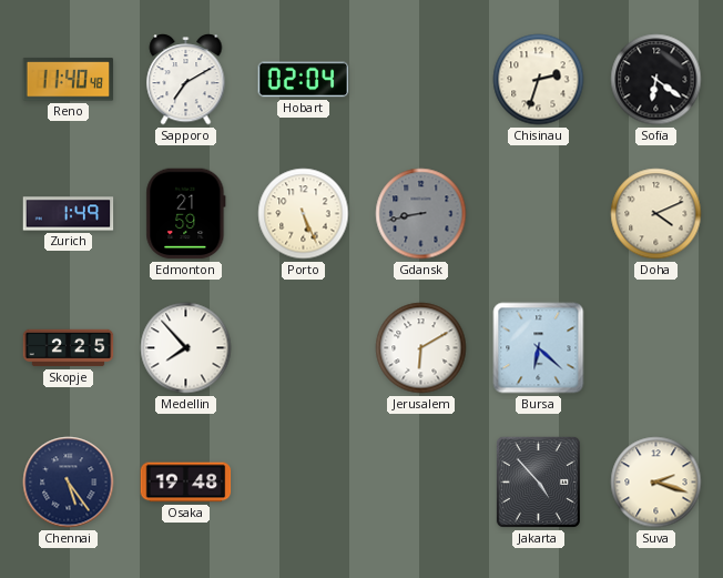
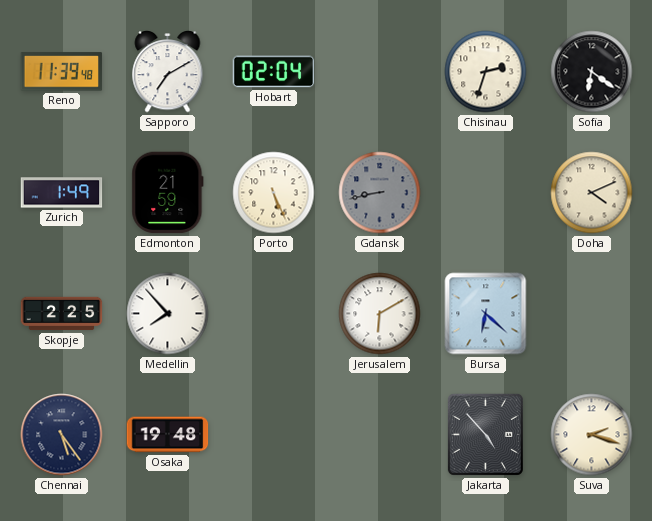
Reno: 11:40 -> 11:39
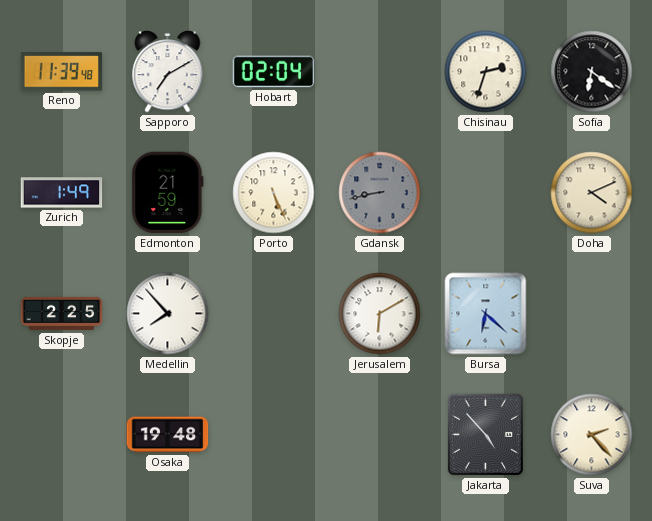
Chennai: 5:24 -> none
Suva: 2:18 -> 2:23
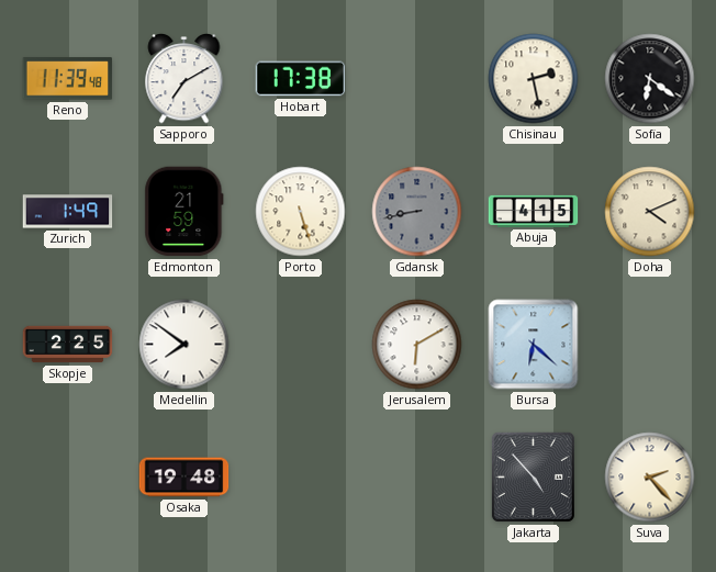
Hobart: 02:04 -> 17:38
Chisinau: 2:33 -> 2:28
Porto: 5:26 -> 5:27
Abuja: none -> 4:15
Medellin: 7:53 -> 7:51
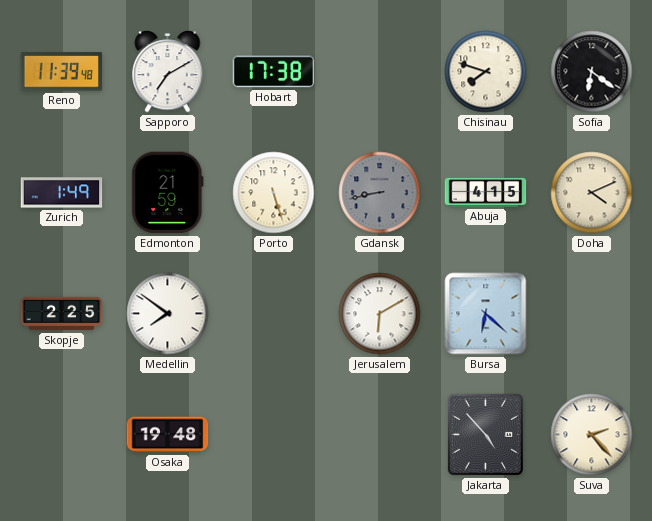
Chisinau: 2:28 -> 7:48
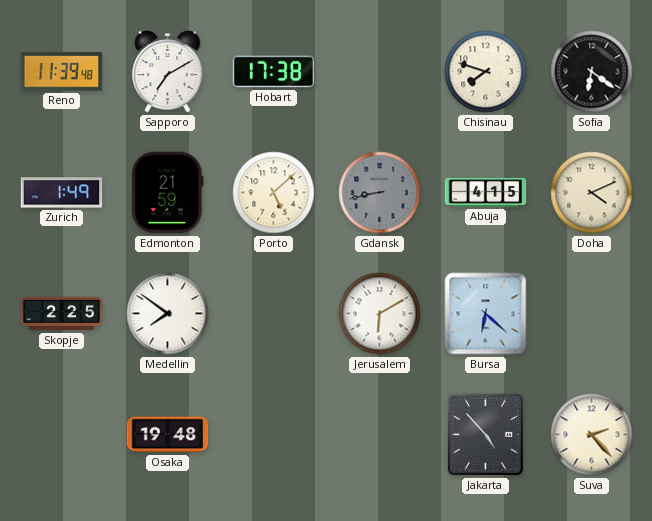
Porto: 5:27 -> 5:08
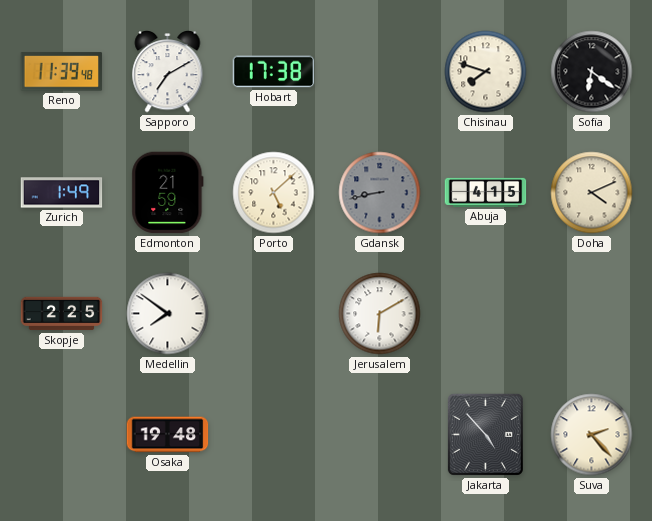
Bursa: 6:22 -> none
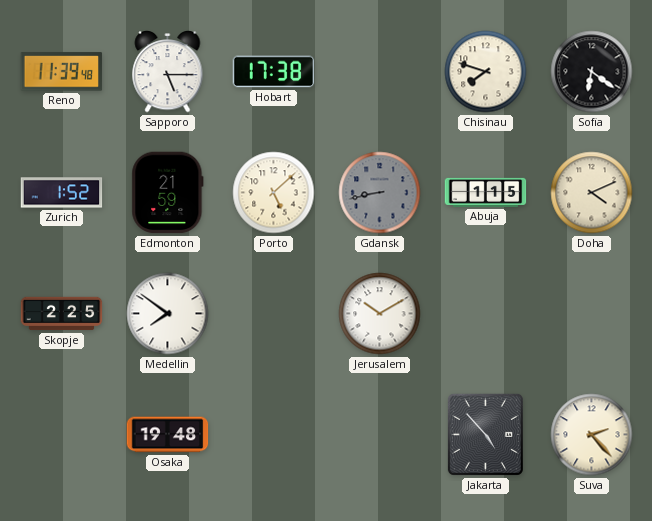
Sapporo: 7:10 -> 5:15
Zurich: 1:49 -> 1:52
Abuja: 4:15 -> 1:15
Jerusalem: 6:10 -> 10:10
